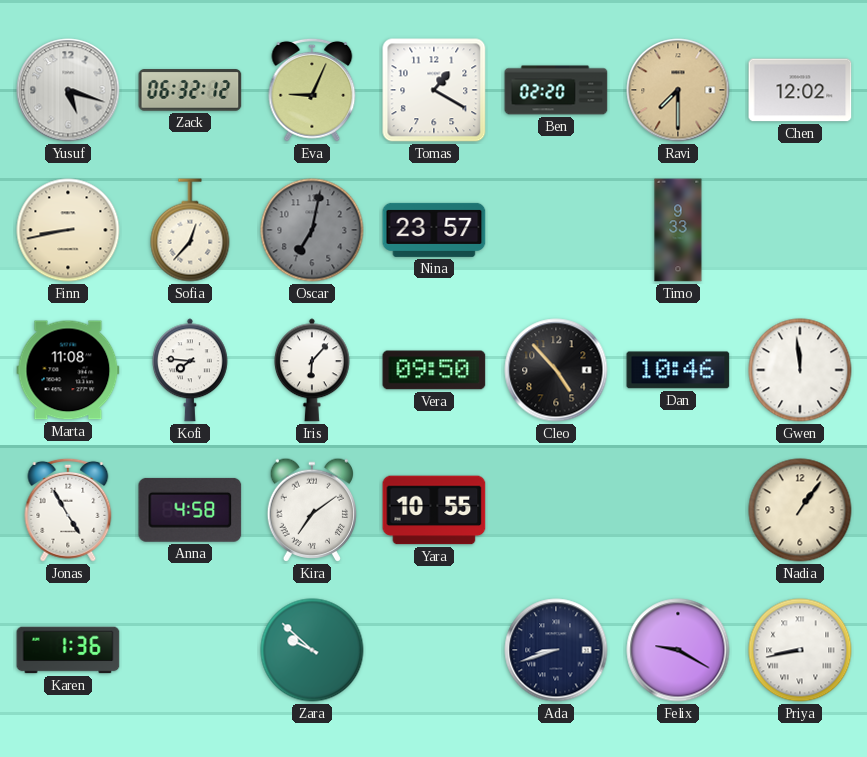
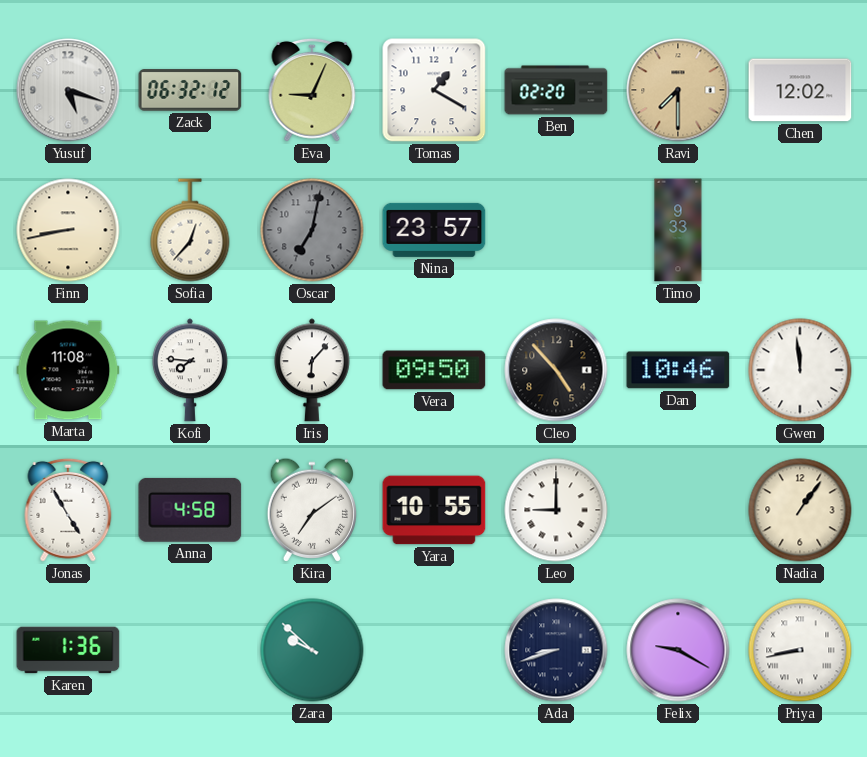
Leo: none -> 9:00
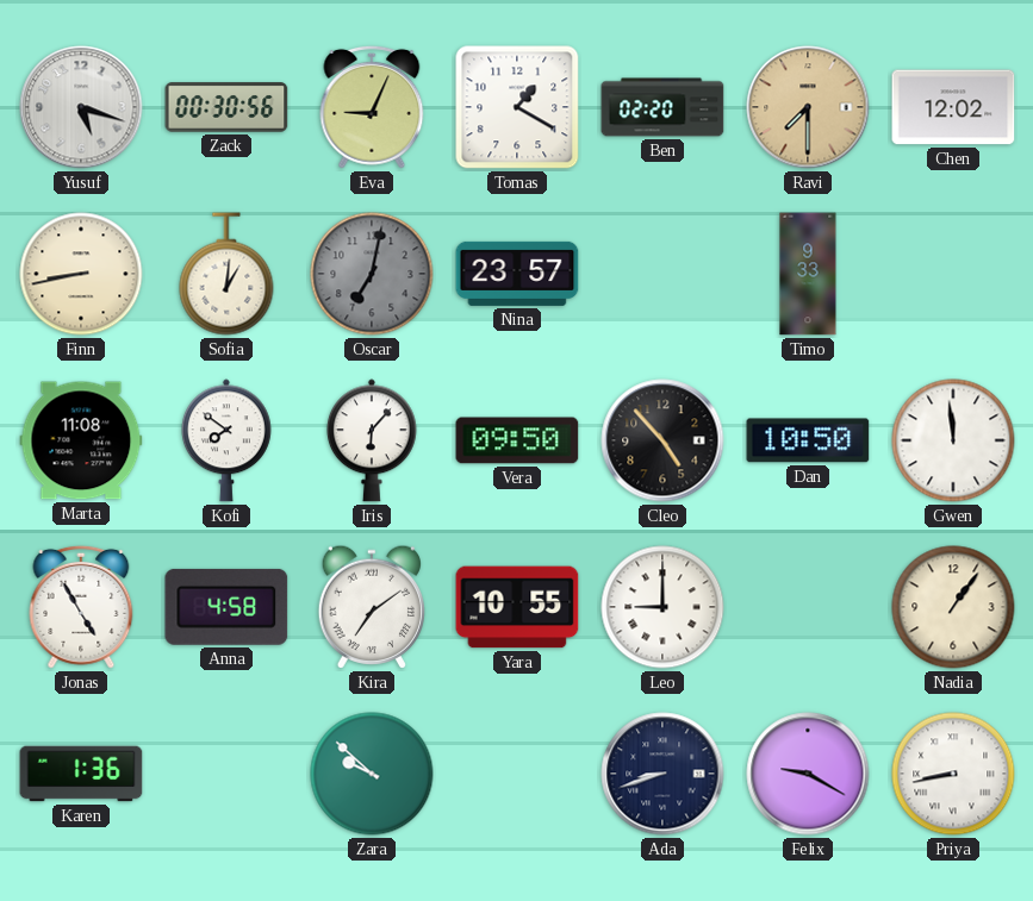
Zack: 06:32 -> 00:30
Sofia: 12:37 -> 1:01
Kofi: 7:46 -> 7:51
Dan: 10:46 -> 10:50
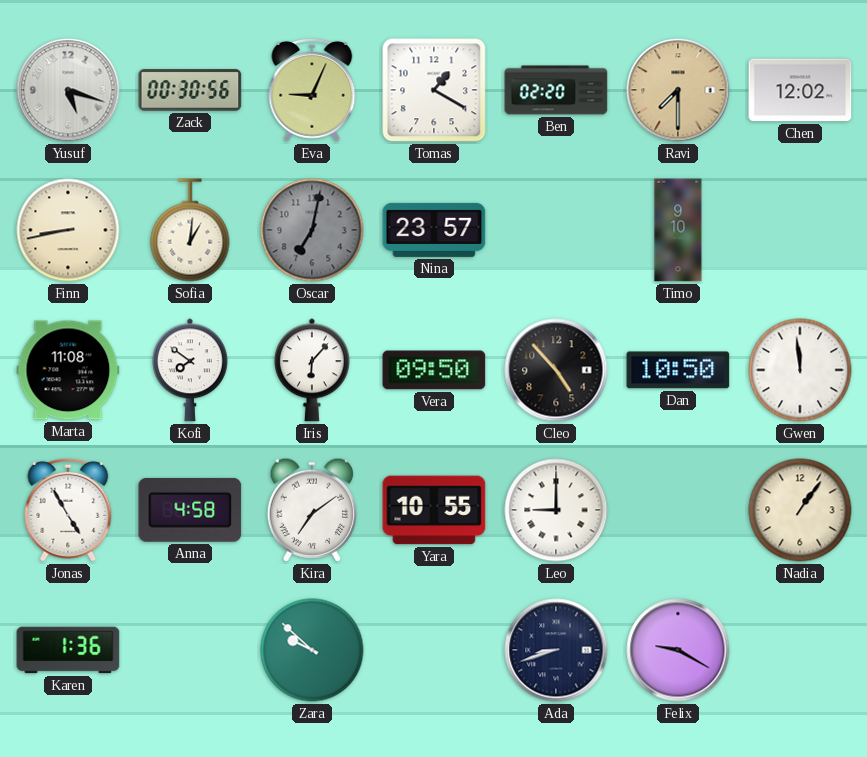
Timo: 9:33 -> 9:10
Priya: 8:43 -> none
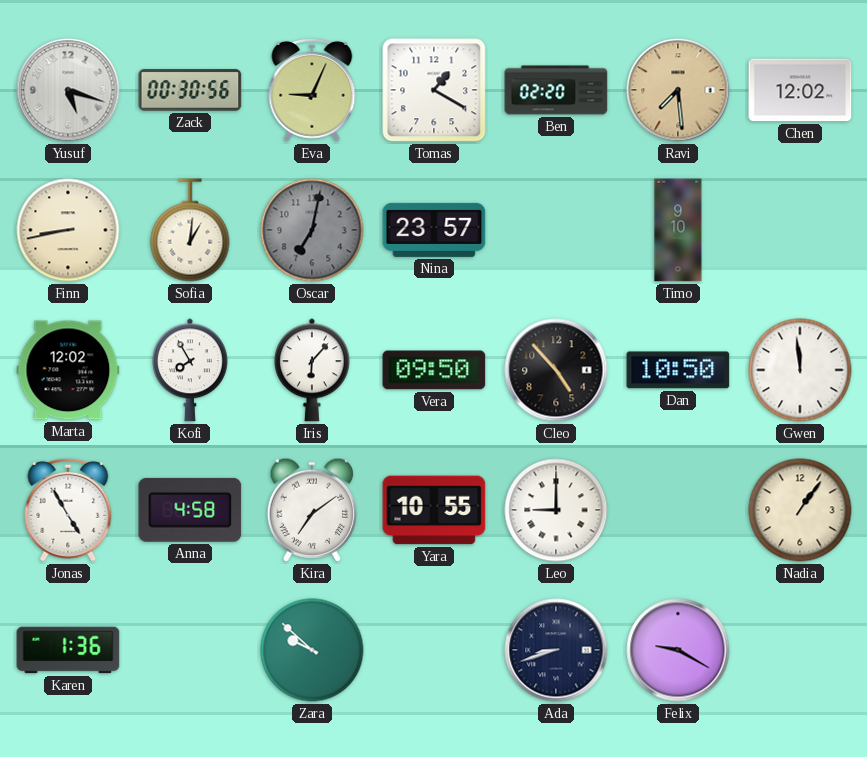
Ravi: 7:30 -> 7:29
Marta: 11:08 -> 12:02
Kofi: 7:51 -> 7:55
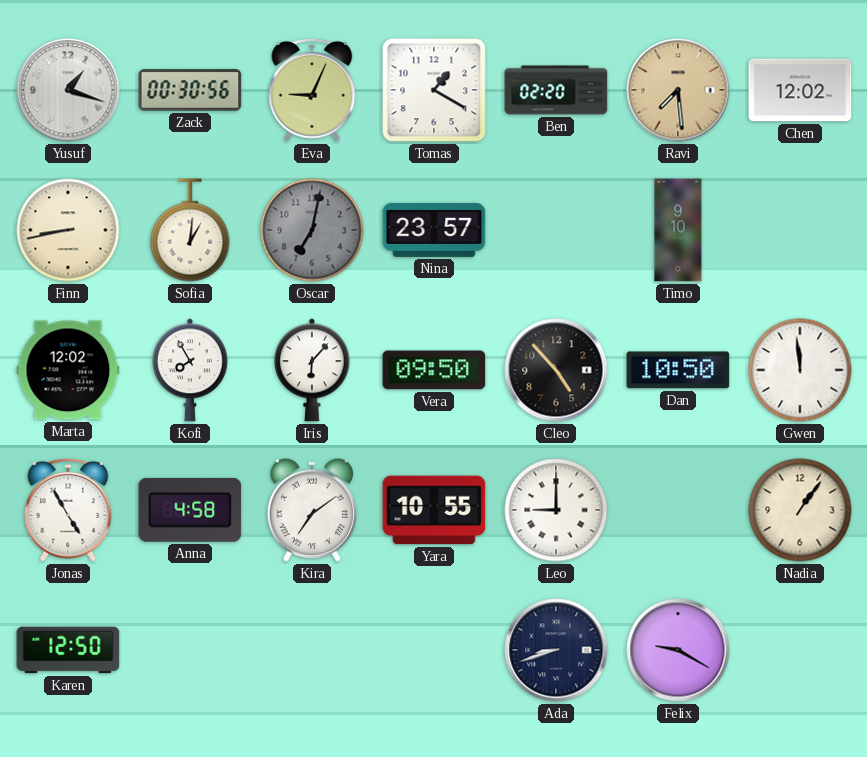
Yusuf: 5:18 -> 1:18
Karen: 1:36 -> 12:50
Zara: 9:52 -> none
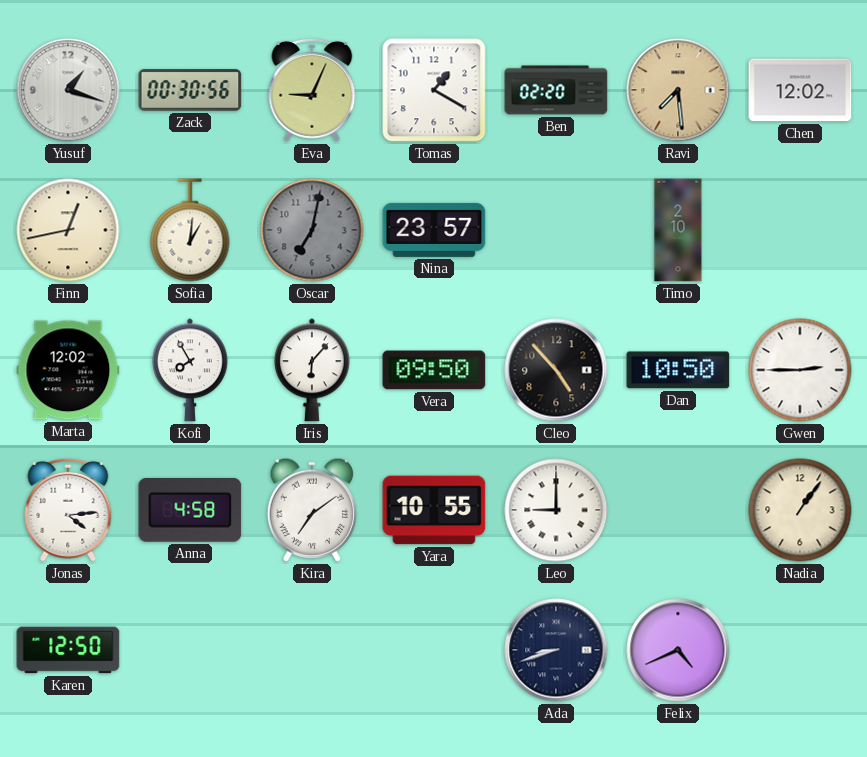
Finn: 8:43 -> 12:43
Timo: 9:10 -> 2:10
Gwen: 11:59 -> 2:45
Jonas: 4:55 -> 4:14
Felix: 9:20 -> 4:41
